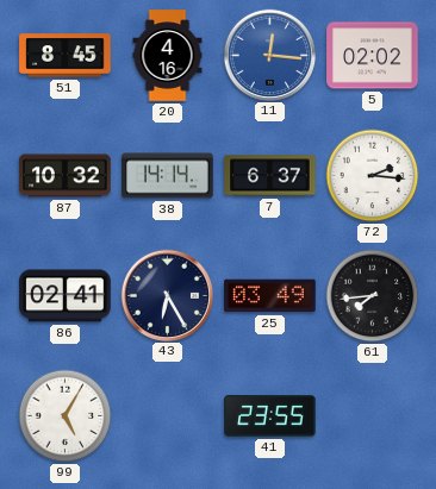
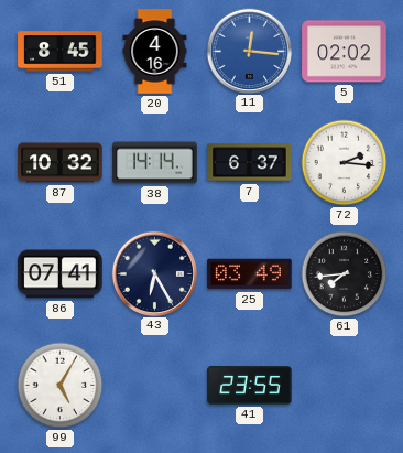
86: 02:41 -> 07:41
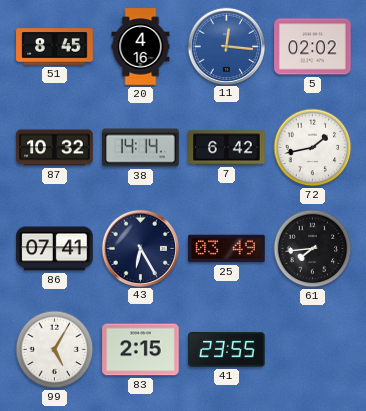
7: 6:37 -> 6:42
72: 2:16 -> 1:43
83: none -> 2:15
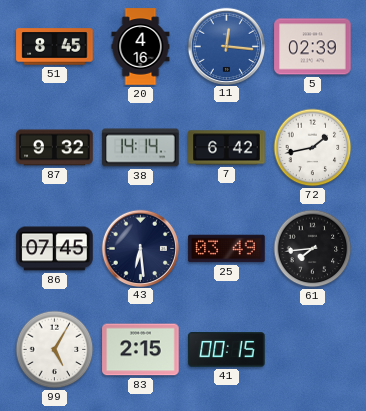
5: 02:02 -> 02:39
87: 10:32 -> 9:32
86: 07:41 -> 07:45
43: 6:25 -> 6:29
41: 23:55 -> 00:15
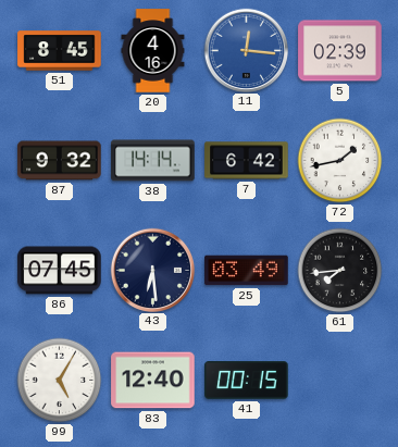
83: 2:15 -> 12:40
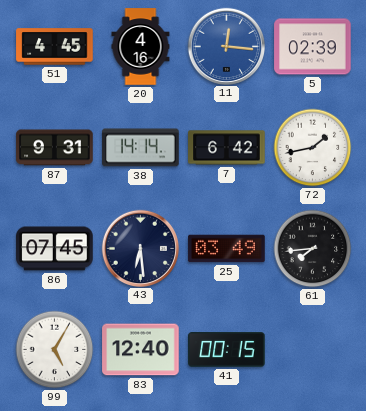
51: 8:45 -> 4:45
87: 9:32 -> 9:31
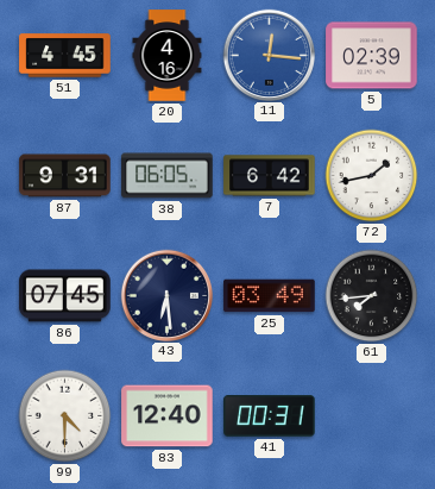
38: 14:14 -> 06:05
99: 5:05 -> 4:30
41: 00:15 -> 00:31
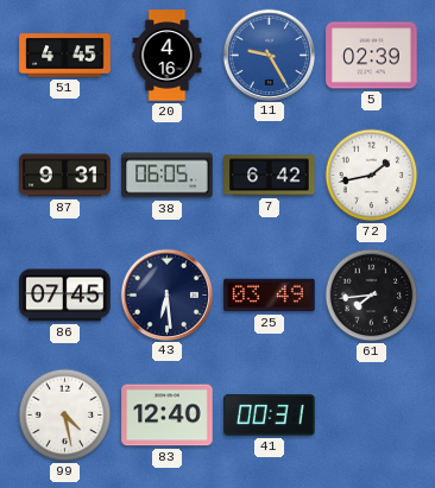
11: 12:16 -> 9:25
99: 4:30 -> 4:28
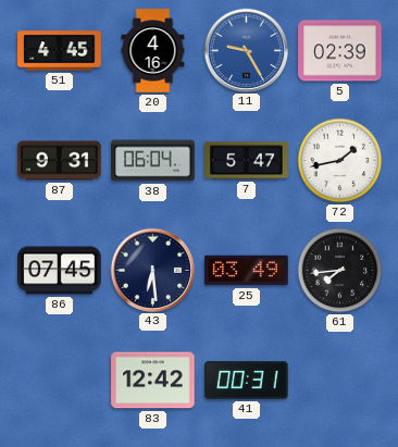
38: 06:05 -> 06:04
7: 6:42 -> 5:47
99: 4:28 -> none
83: 12:40 -> 12:42
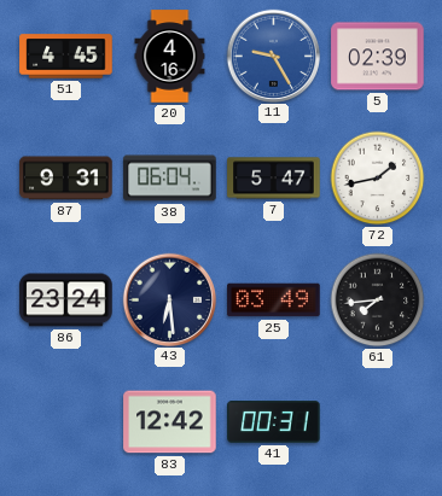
86: 07:45 -> 23:24
